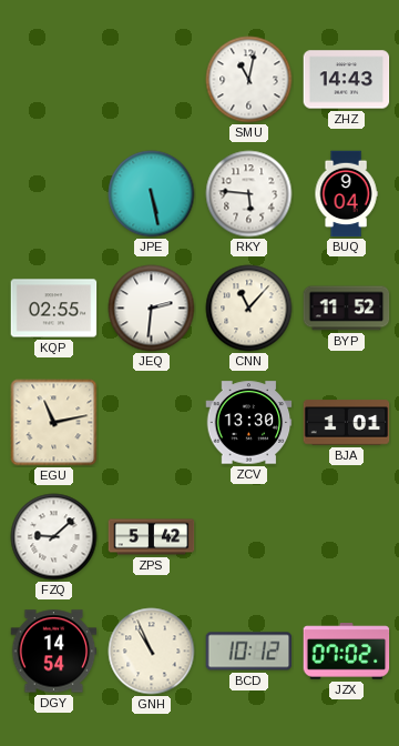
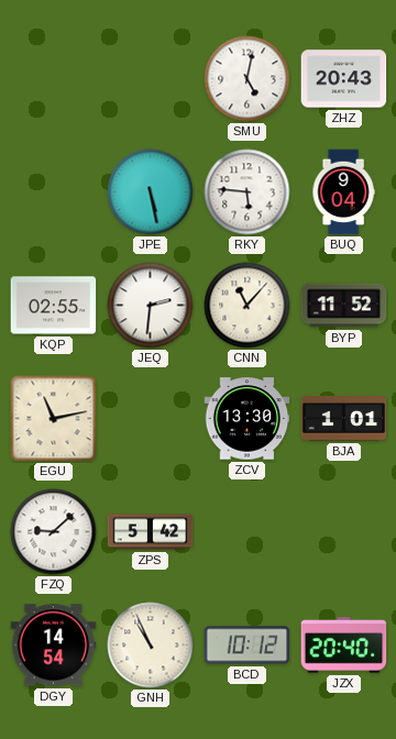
SMU: 11:02 -> 5:02
ZHZ: 14:43 -> 20:43
JZX: 07:02 -> 20:40
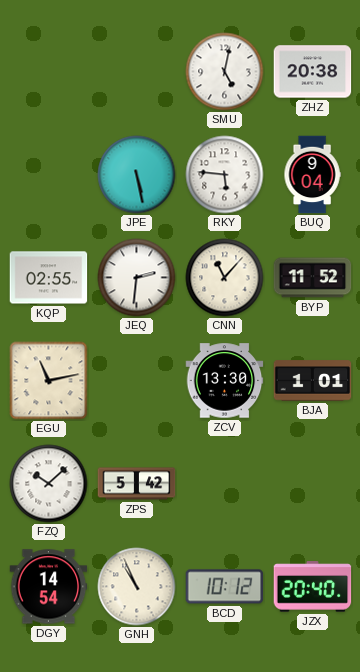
ZHZ: 20:43 -> 20:38
FZQ: 9:08 -> 10:08
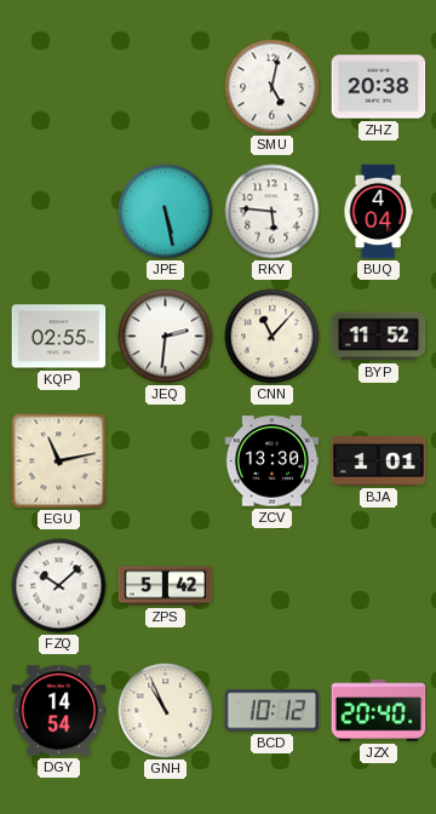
BUQ: 9:04 -> 4:04
